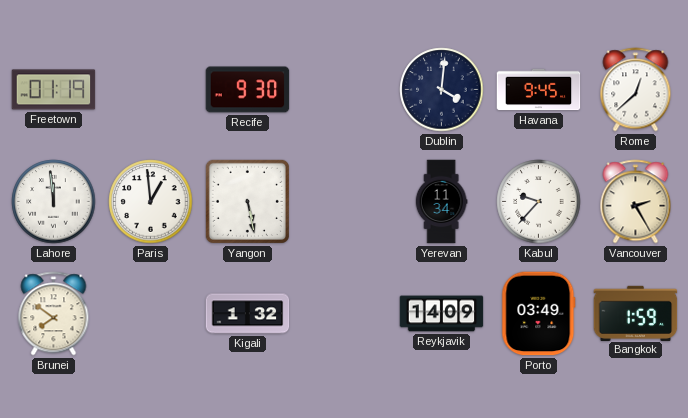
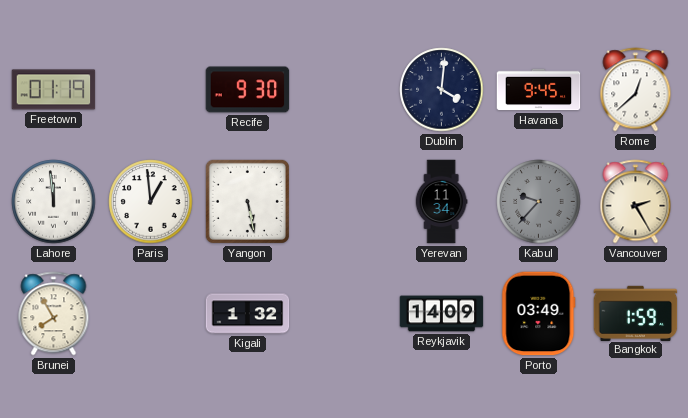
Kabul dial: white -> grey
Brunei: 7:51 -> 7:55
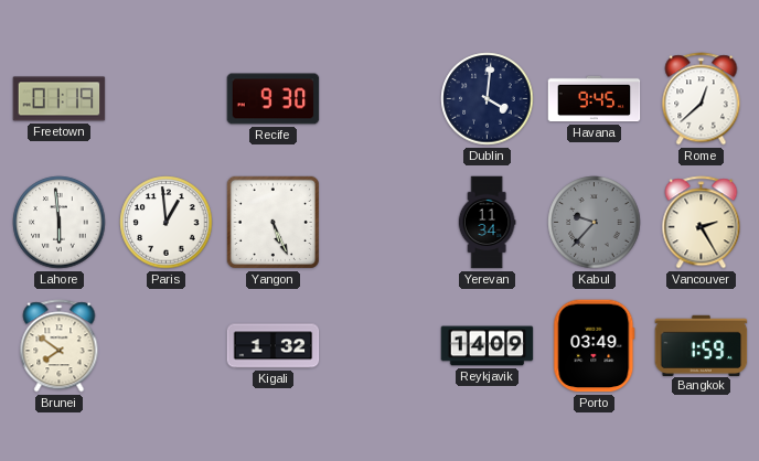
Lahore: 11:59 -> 5:59
Yangon: 5:28 -> 5:26
Brunei: 7:55 -> 7:51
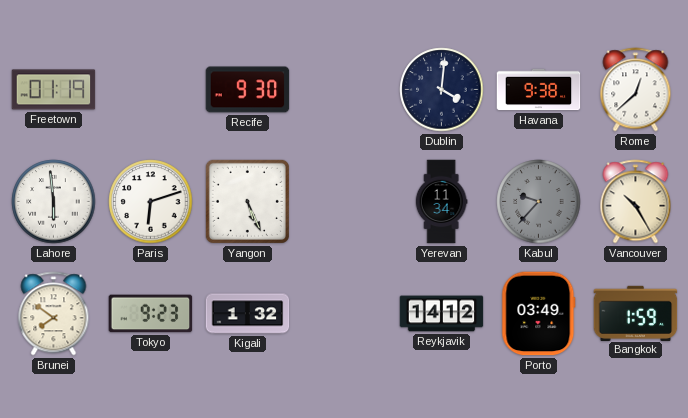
Havana: 9:45 -> 9:38
Paris: 12:59 -> 6:12
Vancouver: 2:25 -> 10:25
Tokyo: none -> 9:23
Reykjavik: 14:09 -> 14:12
